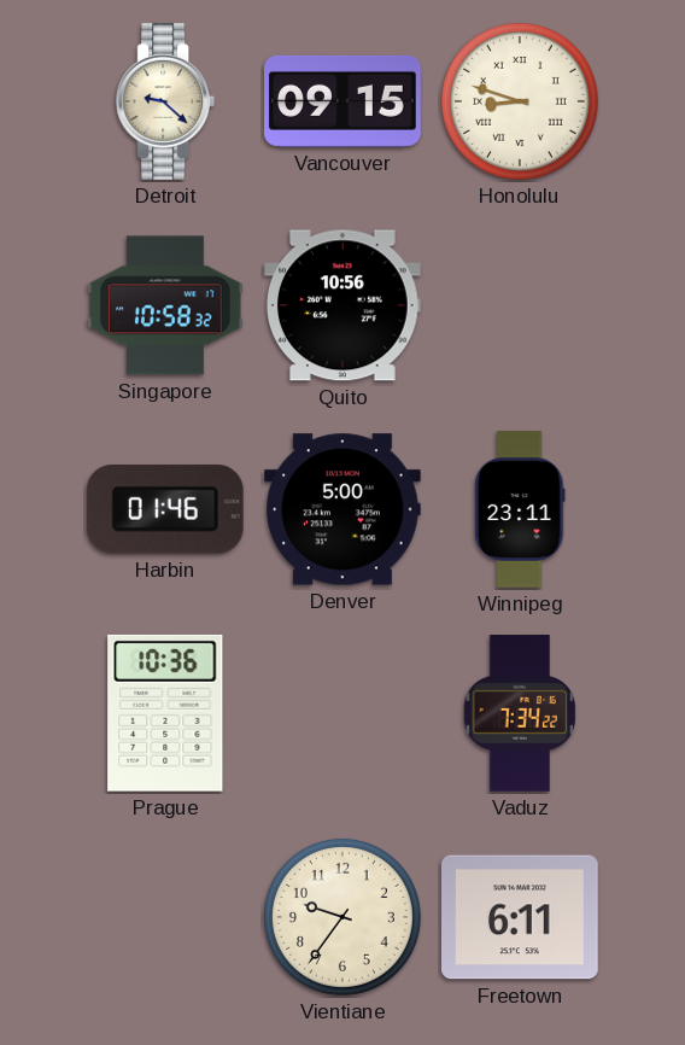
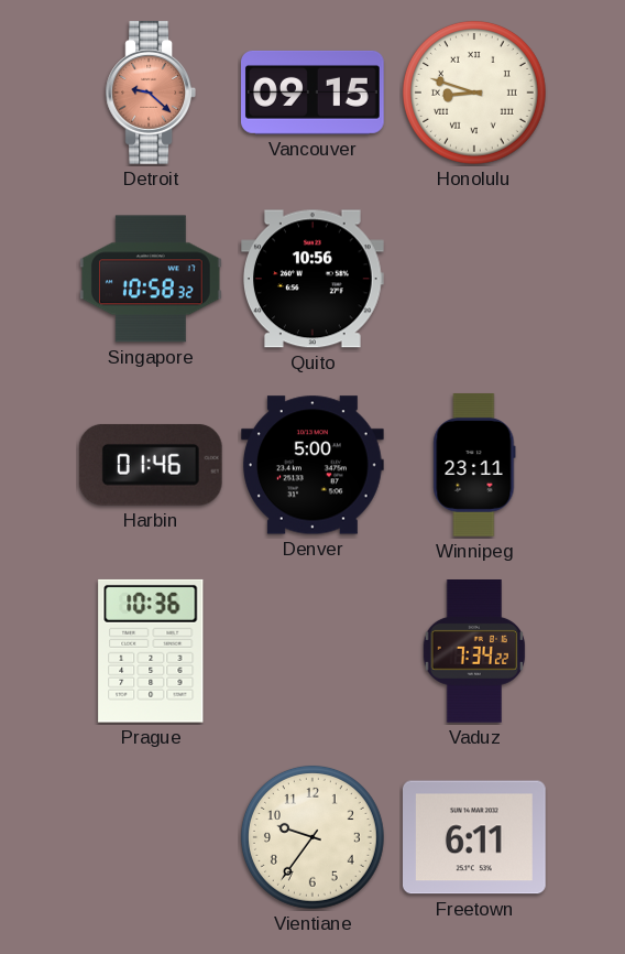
Detroit dial: cream -> salmon
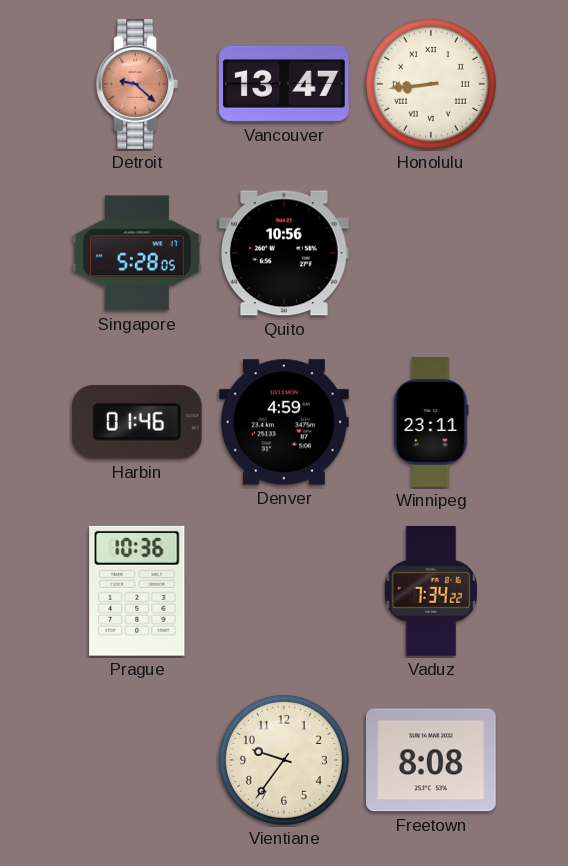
Vancouver: 09:15 -> 13:47
Honolulu: 8:48 -> 8:44
Singapore: 10:58 -> 5:28
Denver: 5:00 -> 4:59
Freetown: 6:11 -> 8:08
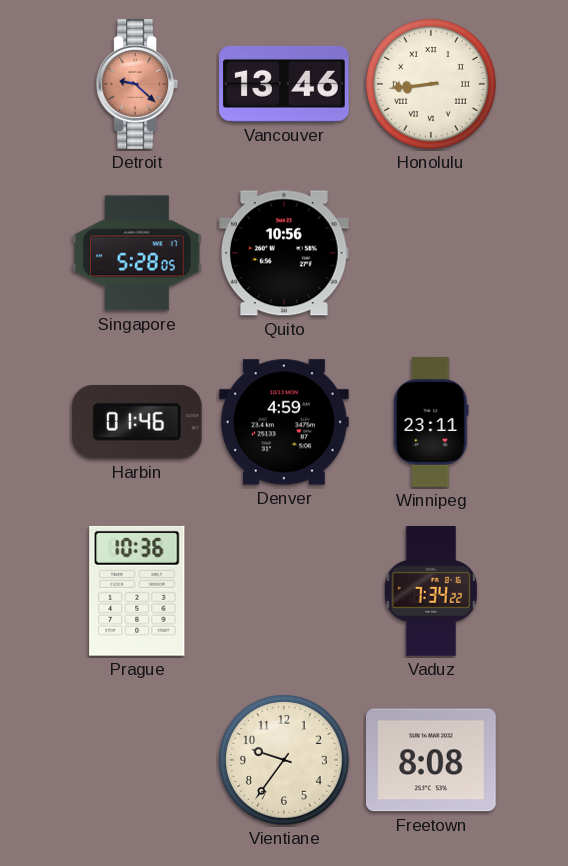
Vancouver: 13:47 -> 13:46
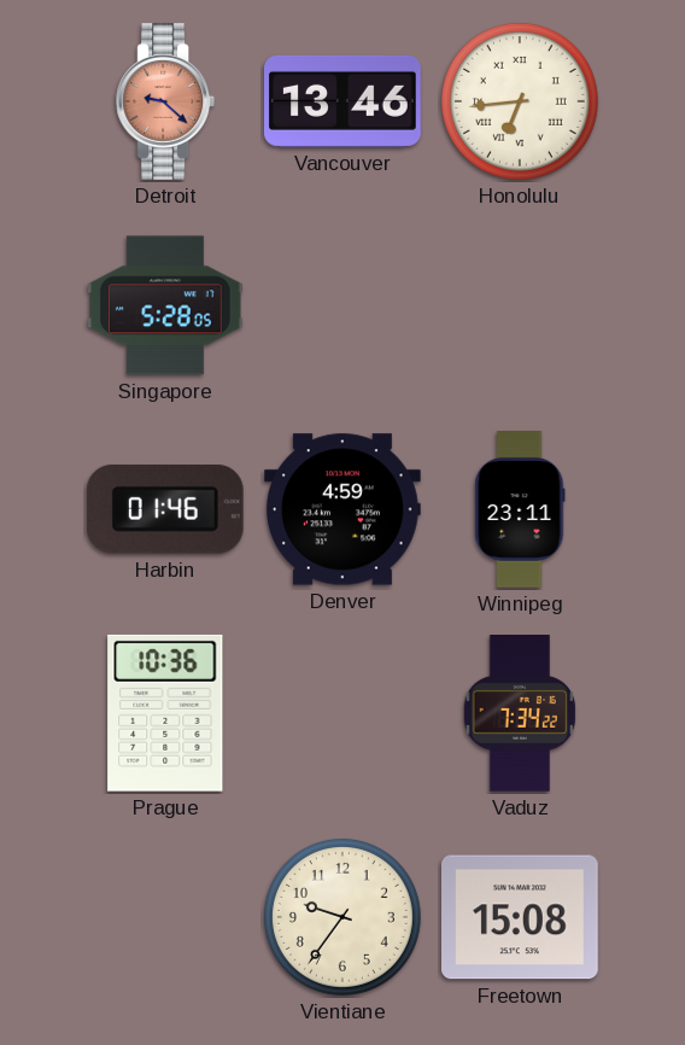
Honolulu: 8:44 -> 6:44
Quito: 10:56 -> none
Freetown: 8:08 -> 15:08
